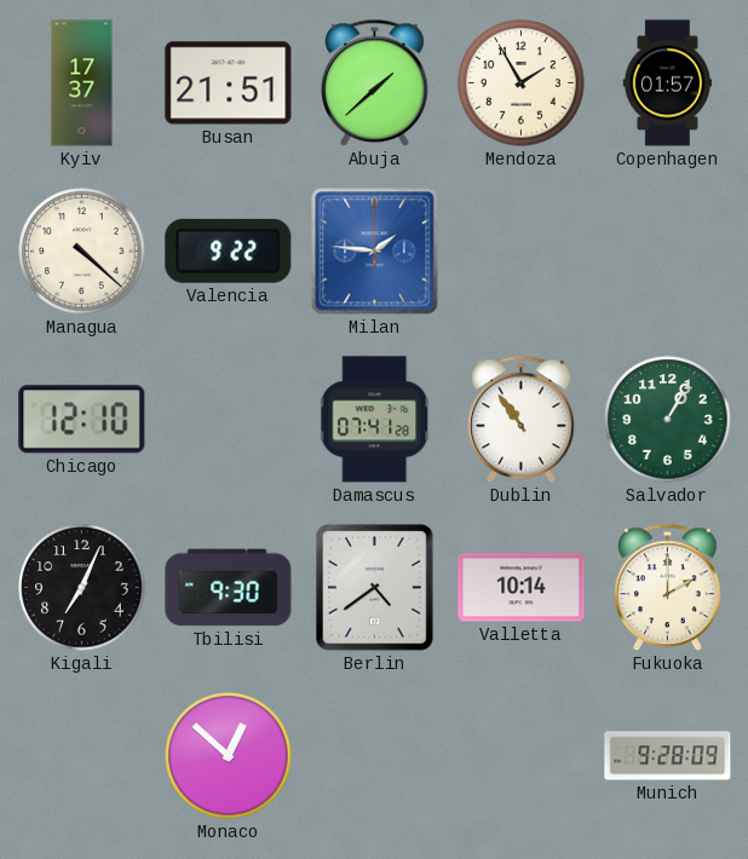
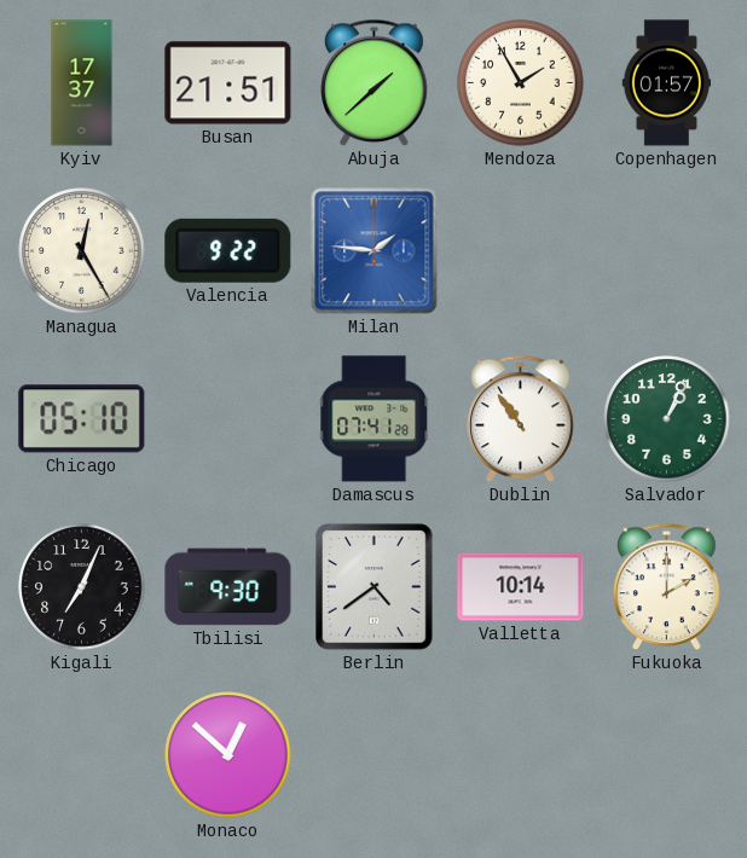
Managua: 4:22 -> 12:25
Chicago: 12:10 -> 05:10
Salvador: 1:05 -> 1:04
Munich: 9:28 -> none
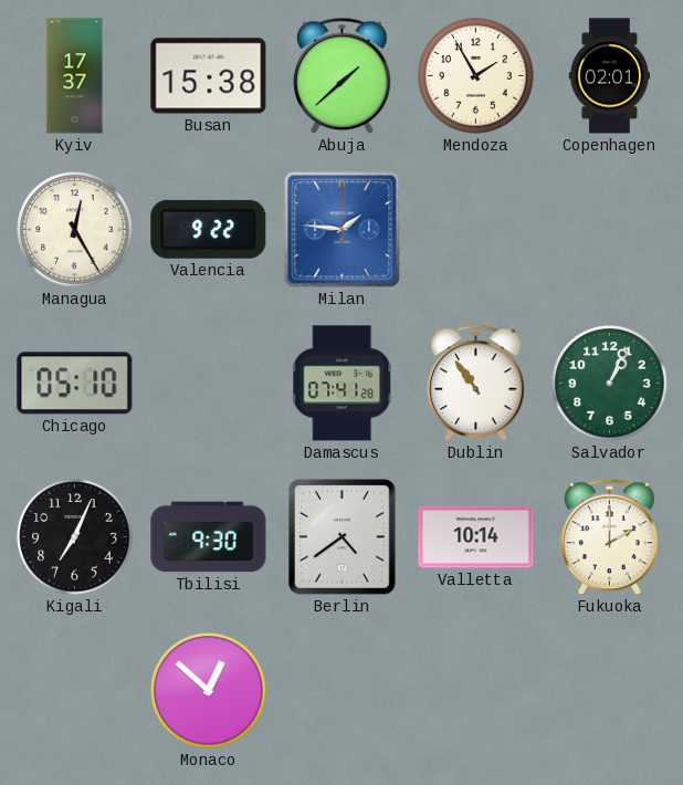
Busan: 21:51 -> 15:38
Copenhagen: 01:57 -> 02:01
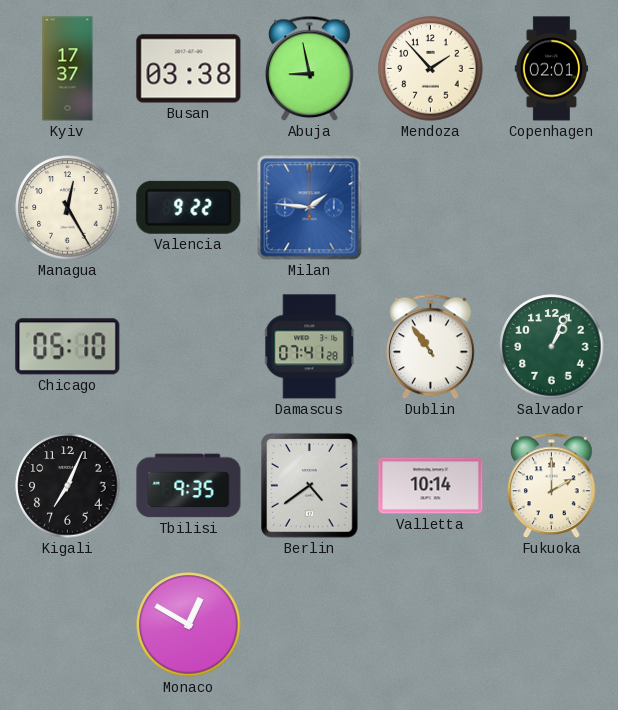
Busan: 15:38 -> 03:38
Abuja: 1:38 -> 8:58
Mendoza: 1:55 -> 1:53
Tbilisi: 9:30 -> 9:35
Monaco: 12:52 -> 12:50
